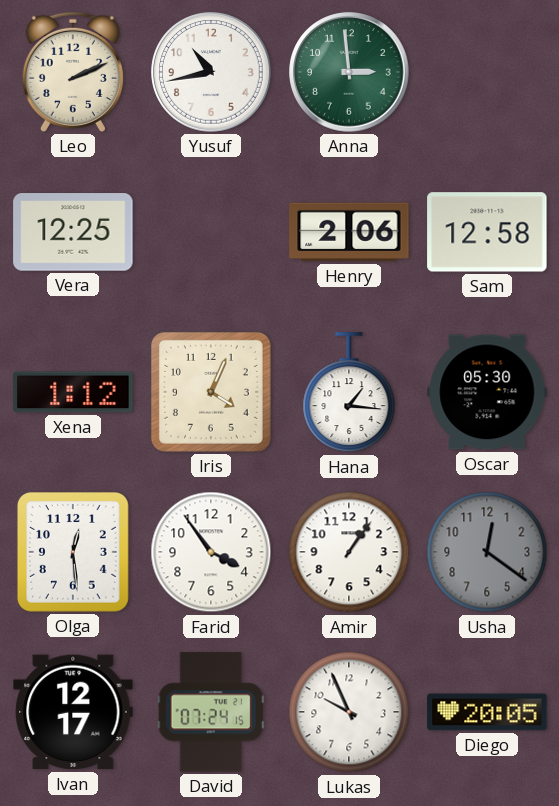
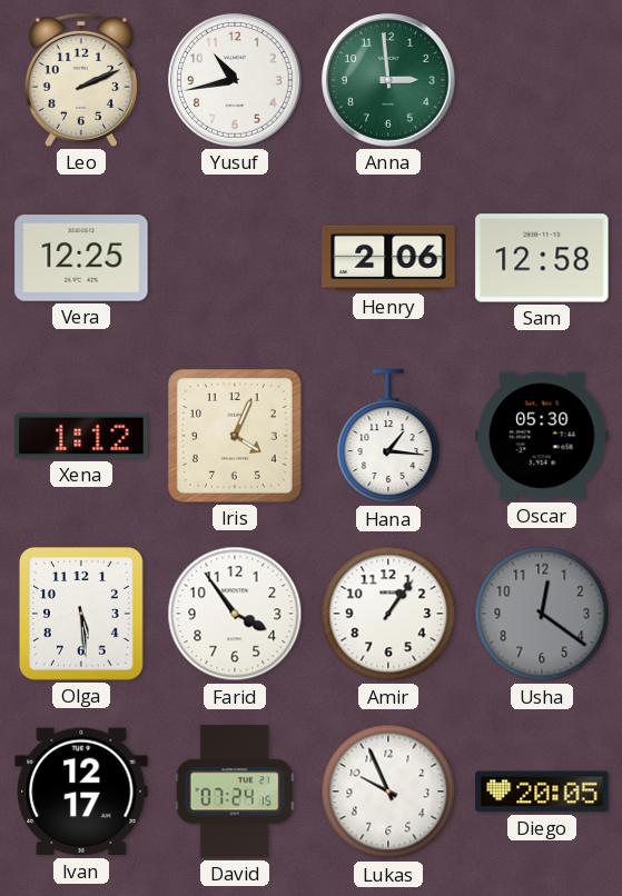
Olga: 12:29 -> 5:29
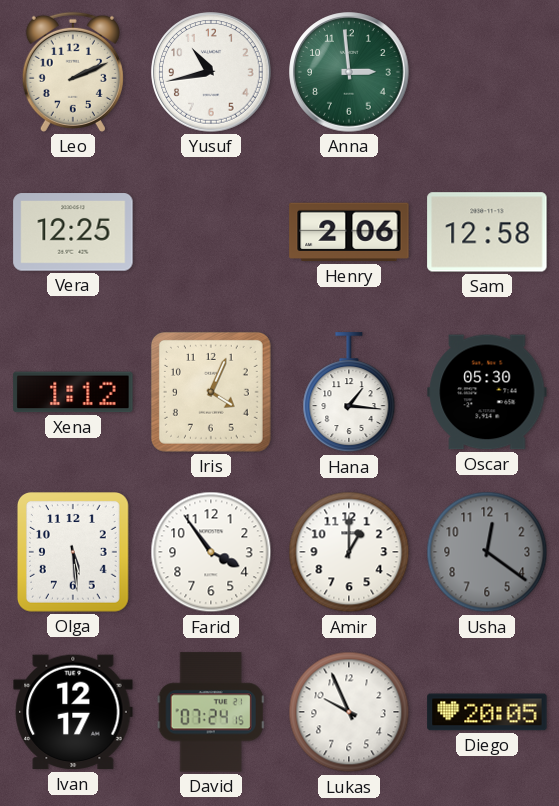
Amir: 1:06 -> 1:00
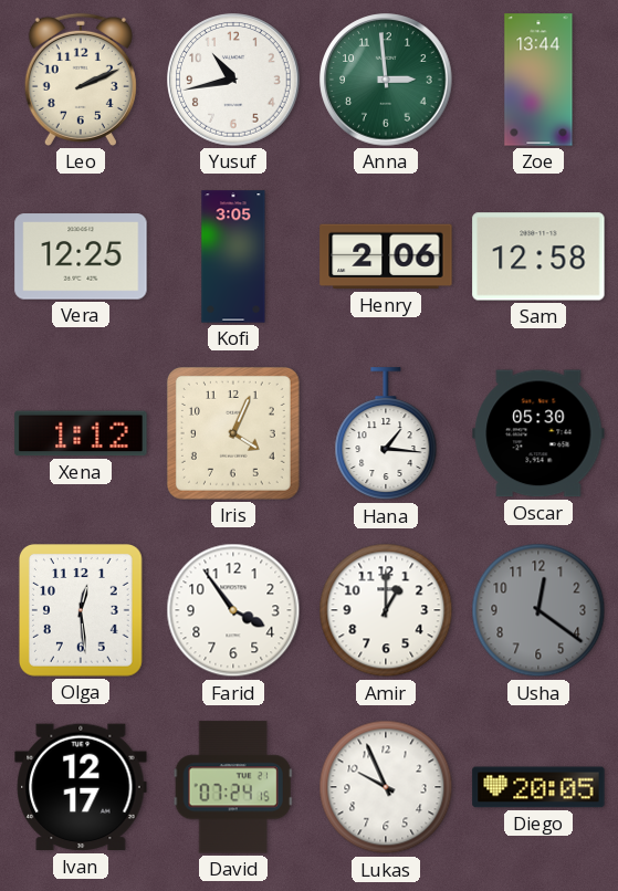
Zoe: none -> 13:44
Kofi: none -> 3:05
Olga: 5:29 -> 12:29
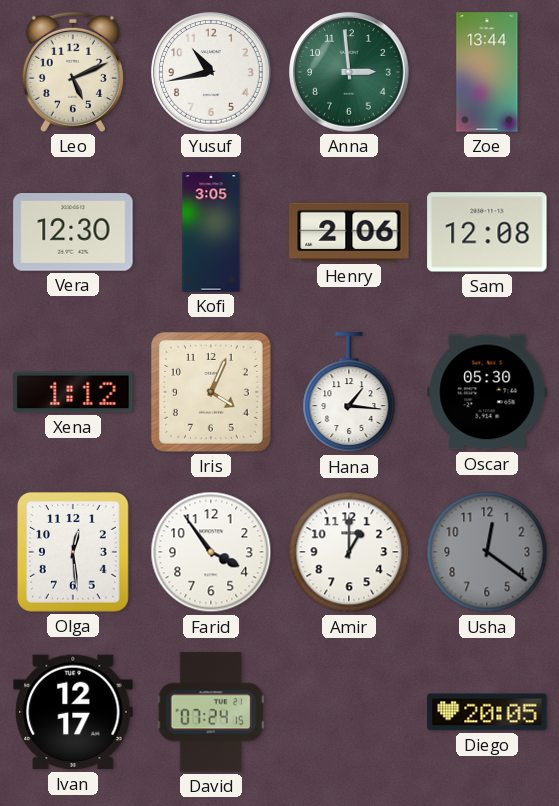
Leo: 2:11 -> 5:11
Vera: 12:25 -> 12:30
Sam: 12:58 -> 12:08
Lukas: 9:56 -> none
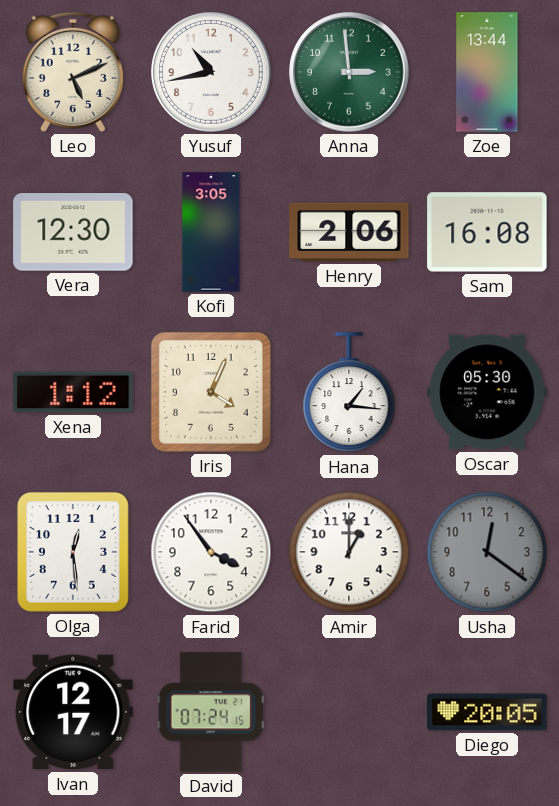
Sam: 12:08 -> 16:08
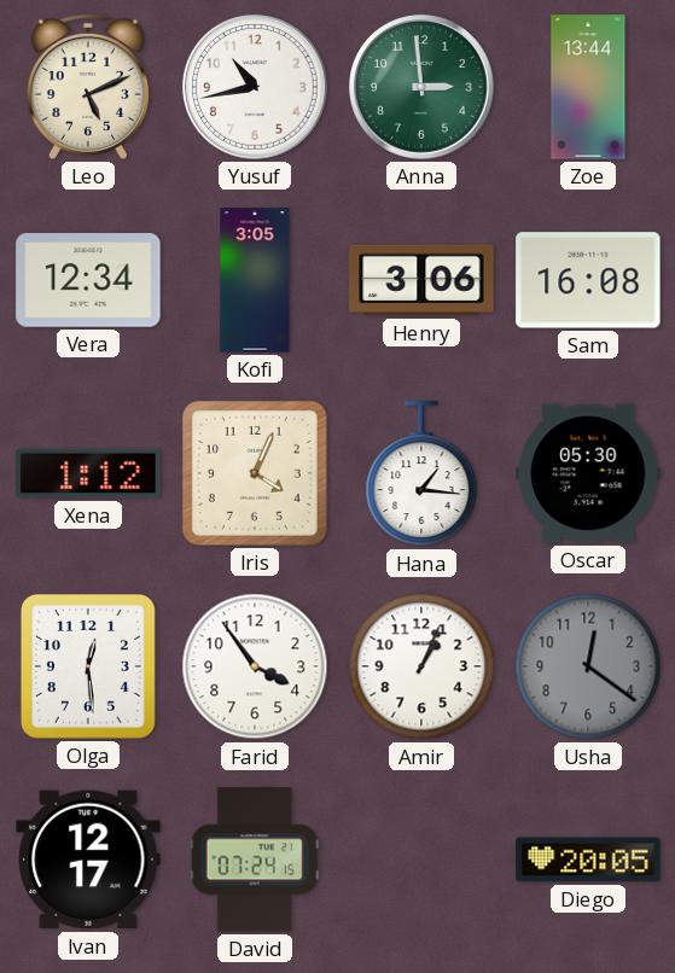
Vera: 12:30 -> 12:34
Henry: 2:06 -> 3:06
Amir: 1:00 -> 1:04
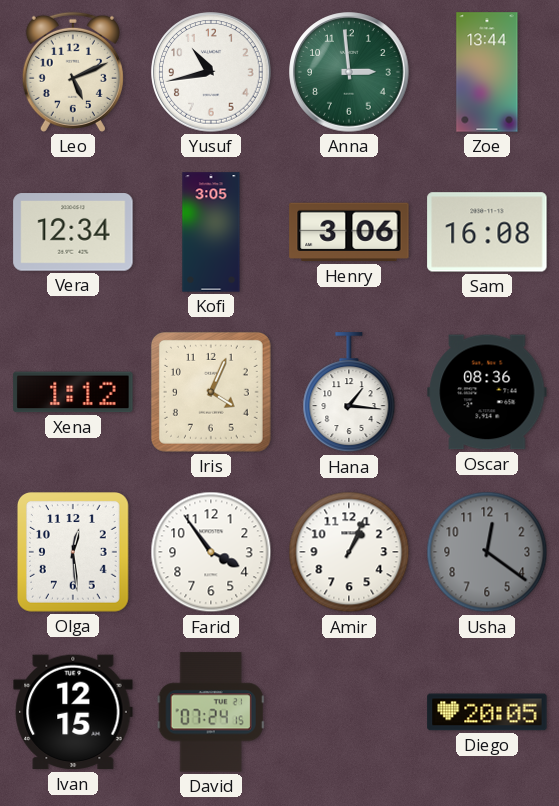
Oscar: 05:30 -> 08:36
Ivan: 12:17 -> 12:15
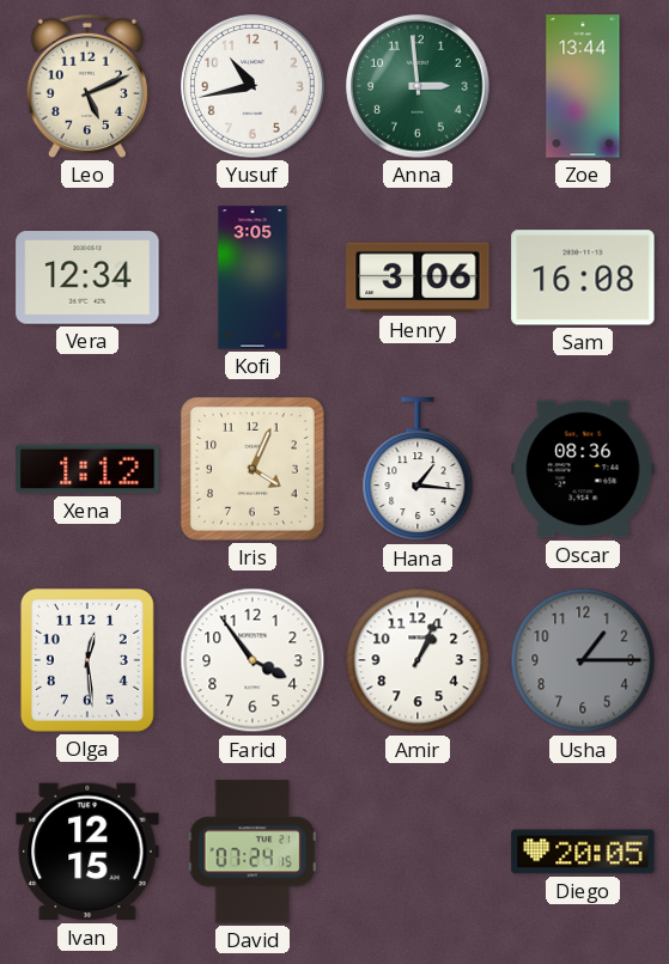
Usha: 12:21 -> 1:15
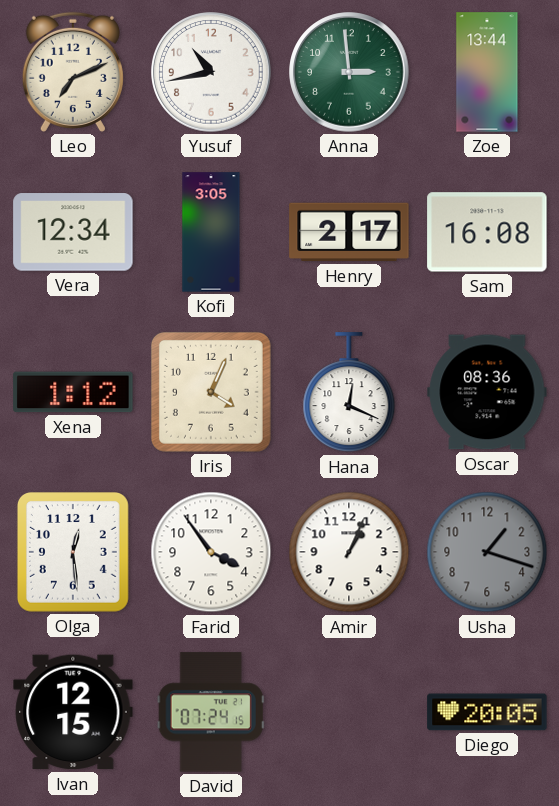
Leo: 5:11 -> 7:11
Henry: 3:06 -> 2:17
Hana: 1:16 -> 12:19
Usha: 1:15 -> 1:18
